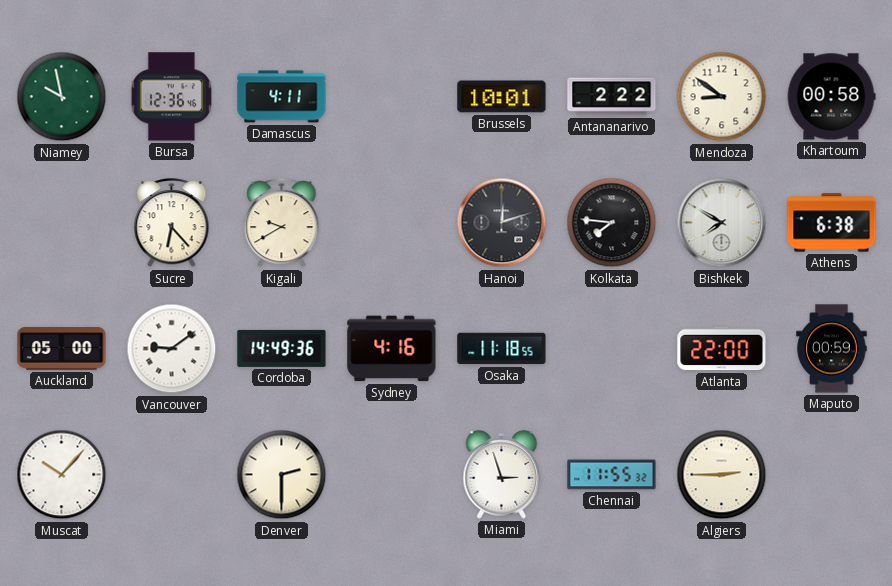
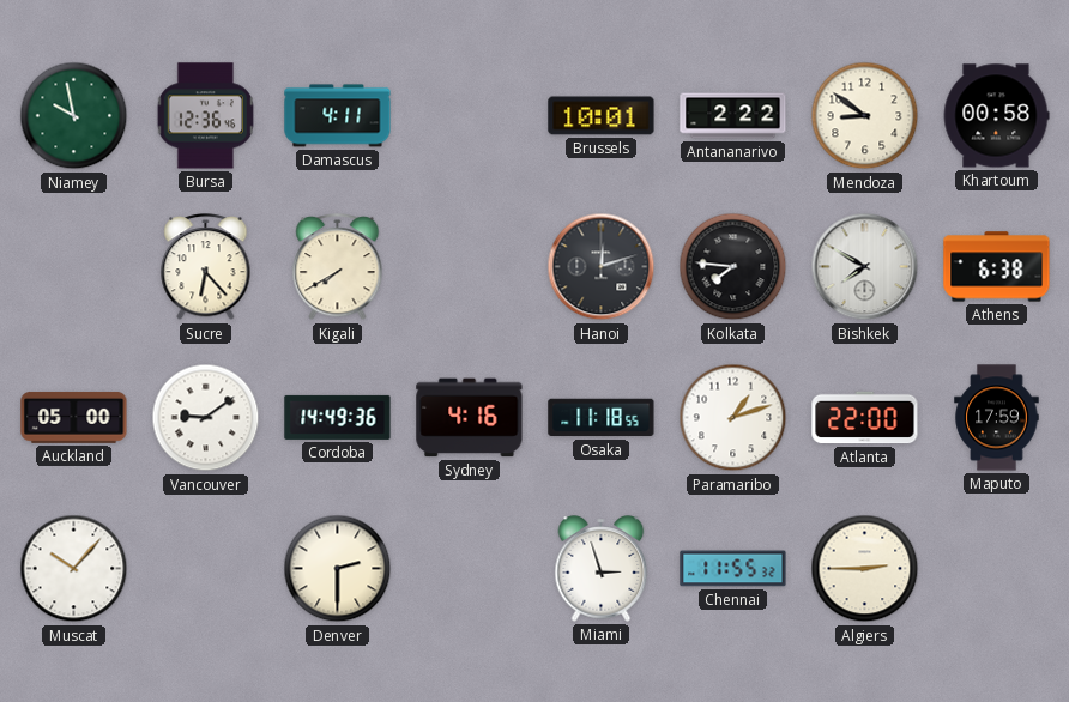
Kigali: 9:40 -> 7:40
Paramaribo: none -> 1:12
Maputo: 00:59 -> 17:59
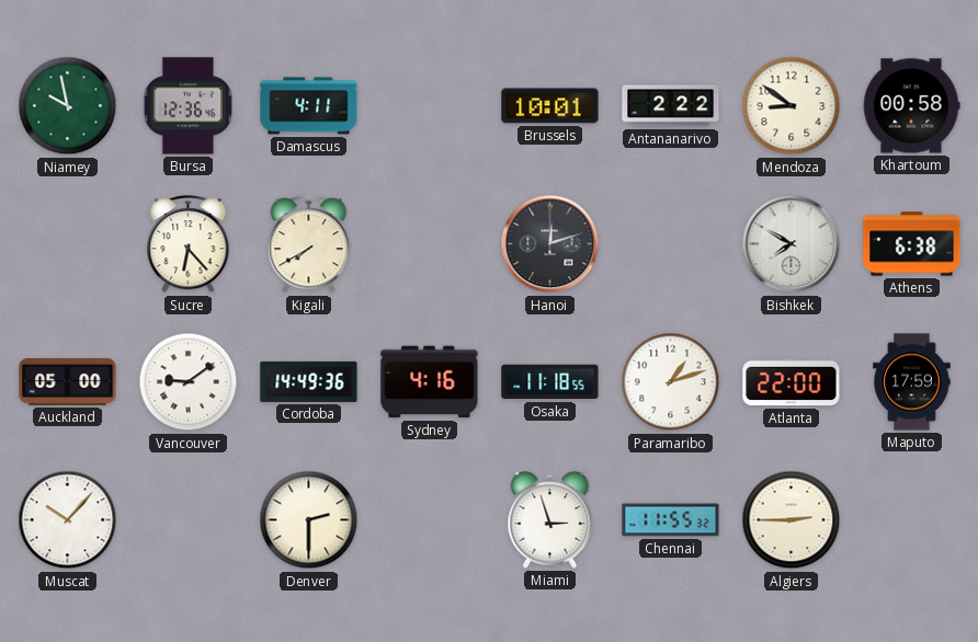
Kolkata: 7:46 -> none
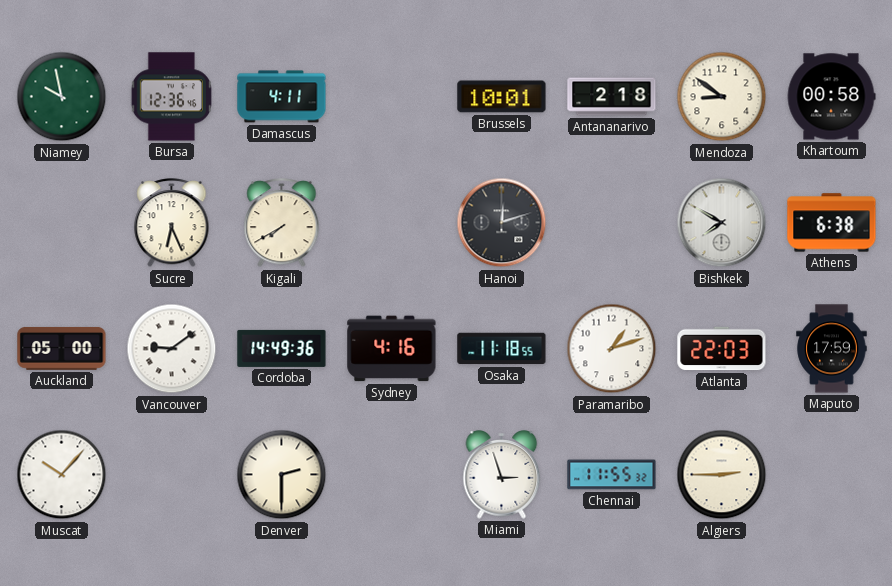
Antananarivo: 2:22 -> 2:18
Sucre: 6:23 -> 6:26
Atlanta: 22:00 -> 22:03
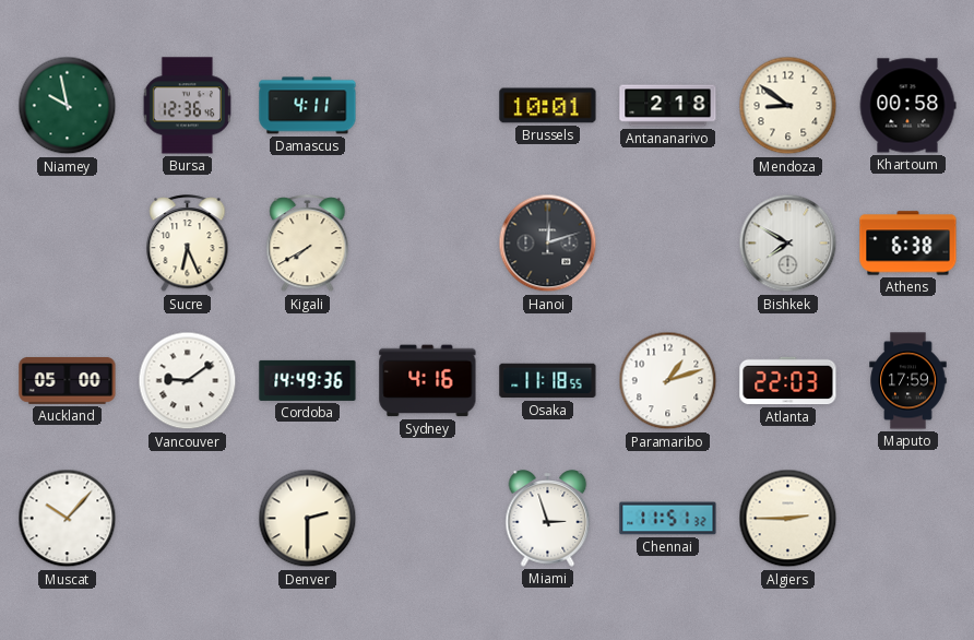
Chennai: 11:55 -> 11:51
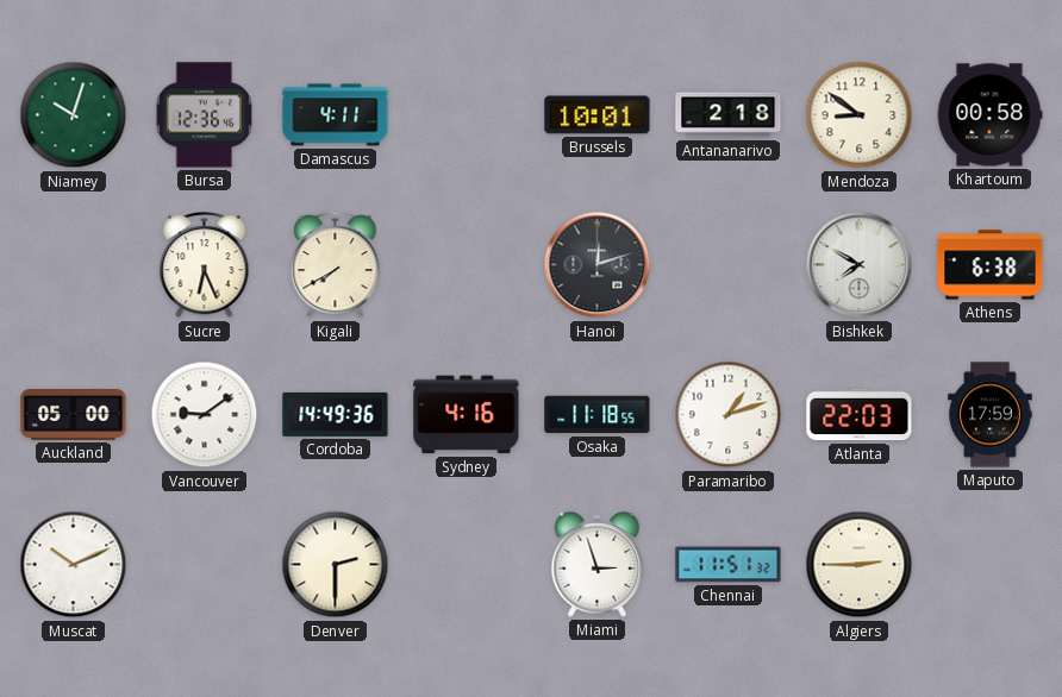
Niamey: 9:58 -> 10:03
Muscat: 10:07 -> 10:11
